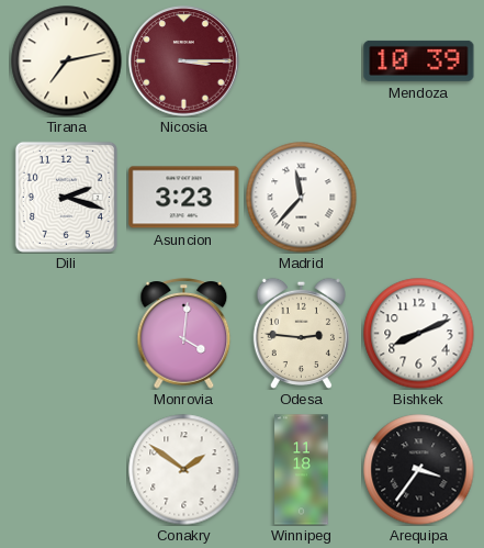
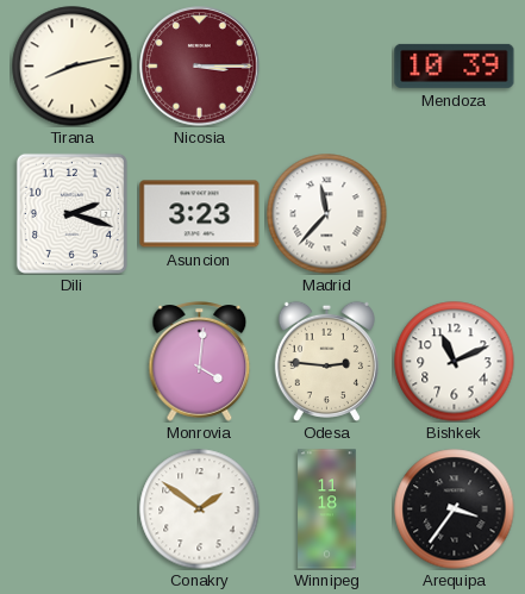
Tirana: 7:13 -> 8:13
Bishkek: 8:11 -> 11:11
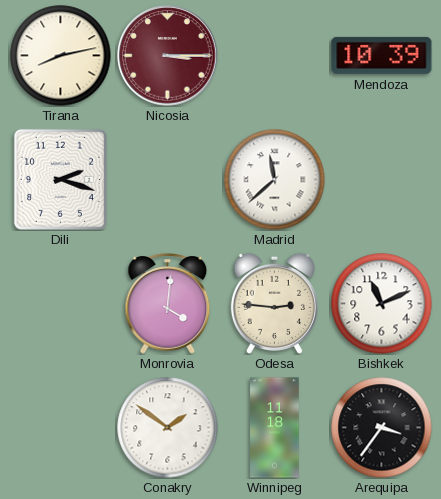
Asuncion: 3:23 -> none
Madrid: 11:37 -> 11:38
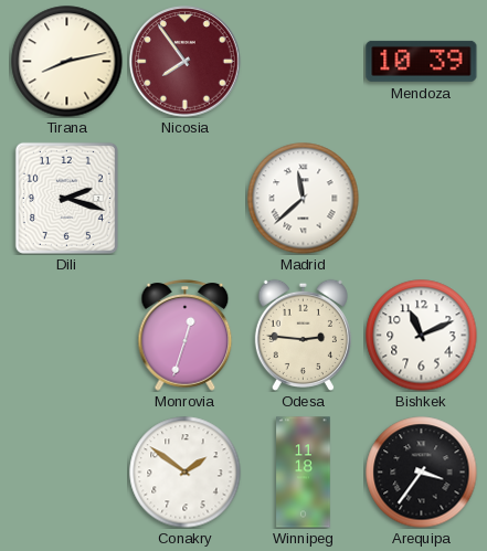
Nicosia: 3:15 -> 7:54
Monrovia: 4:01 -> 12:33
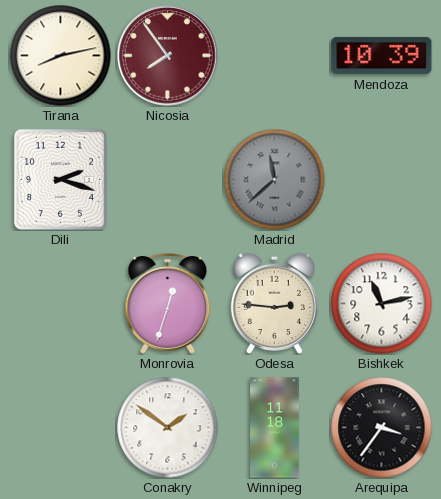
Madrid dial: white -> grey
Bishkek: 11:11 -> 11:13
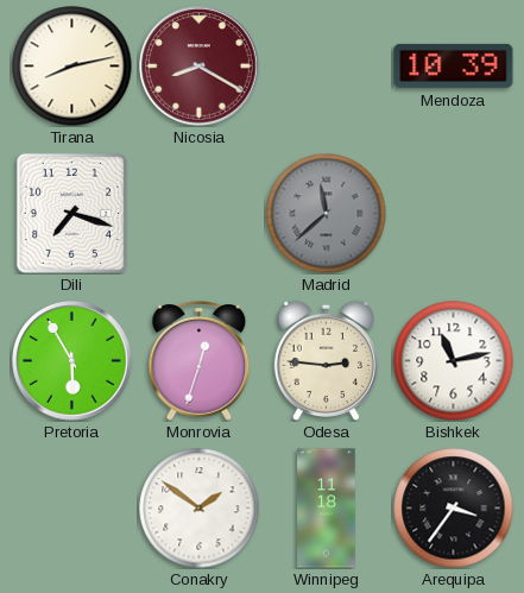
Nicosia: 7:54 -> 8:20
Dili: 2:18 -> 7:18
Pretoria: none -> 5:55
